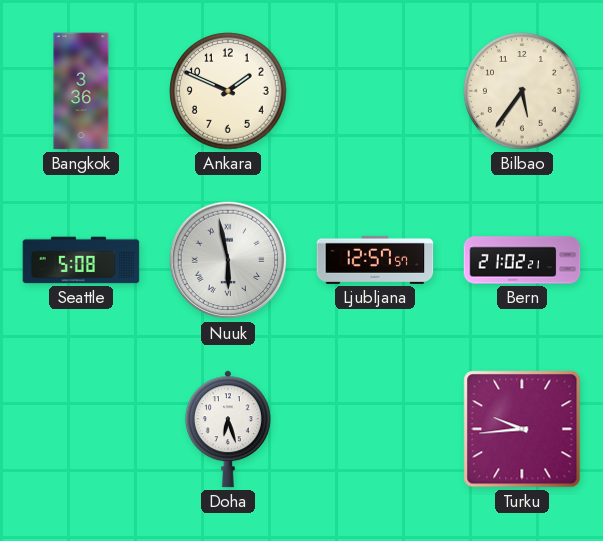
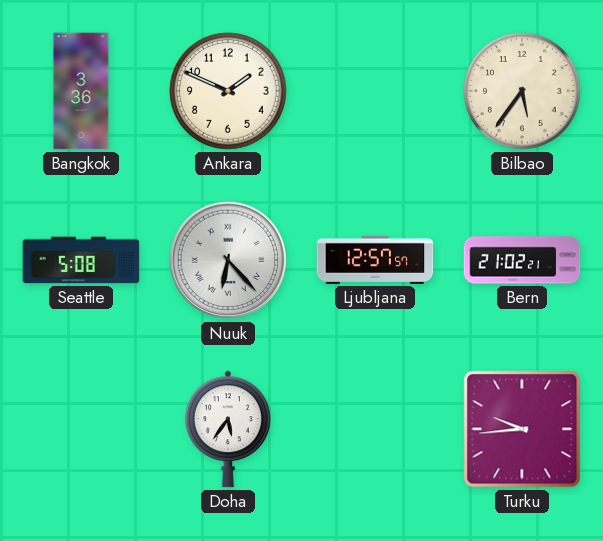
Nuuk: 5:58 -> 6:23
Doha: 6:27 -> 5:36
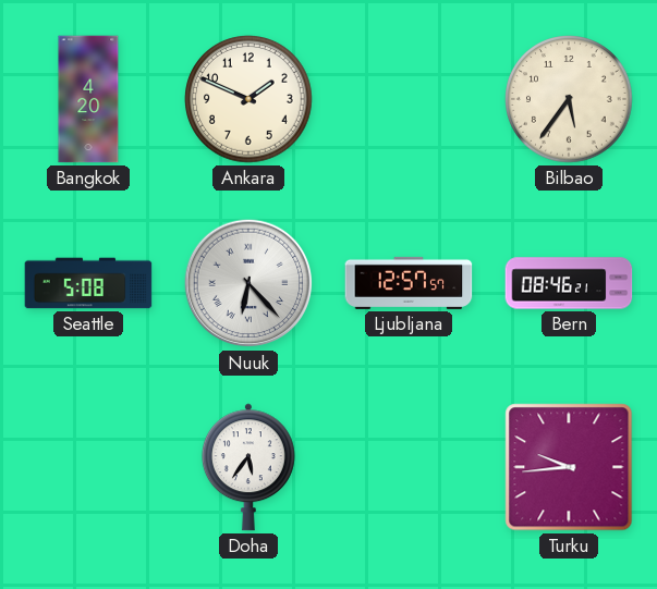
Bangkok: 3:36 -> 4:20
Bern: 21:02 -> 08:46
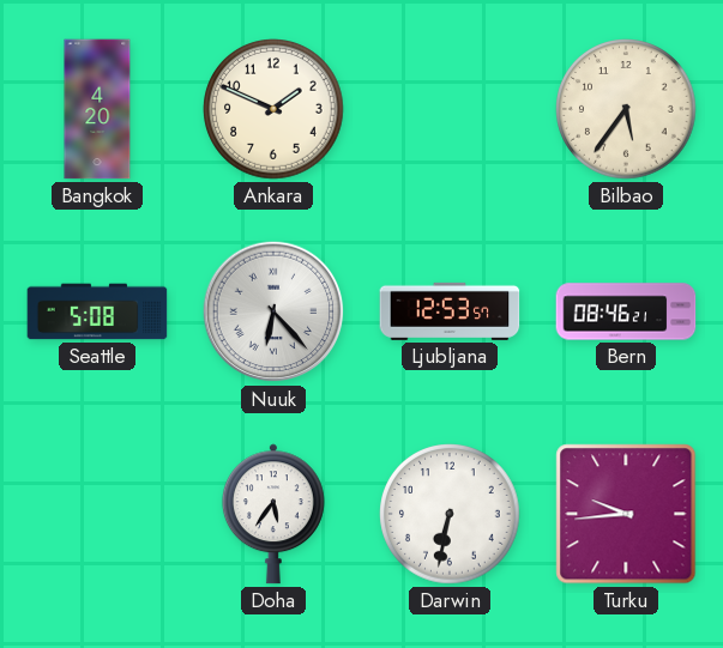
Ljubljana: 12:57 -> 12:53
Darwin: none -> 6:32
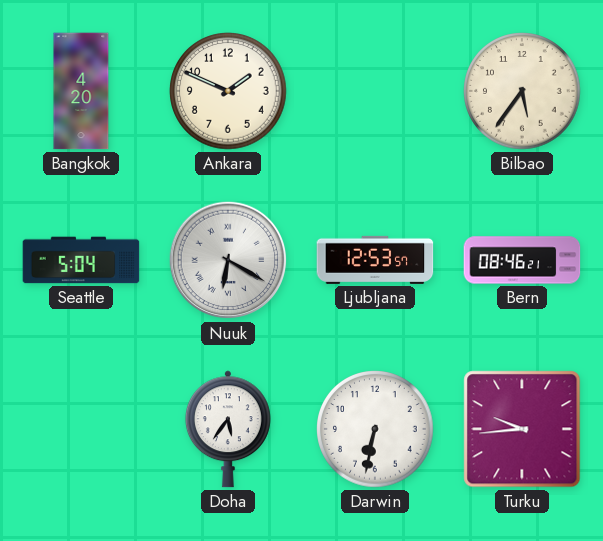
Seattle: 5:08 -> 5:04
Nuuk: 6:23 -> 6:20
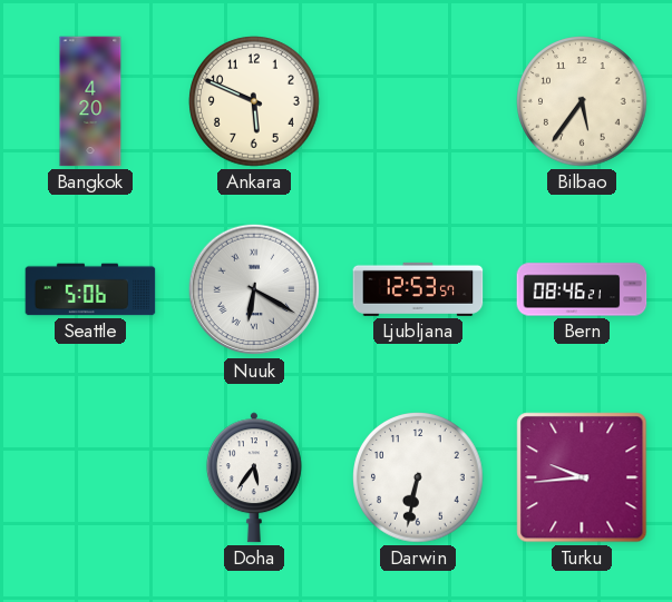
Ankara: 1:49 -> 5:49
Seattle: 5:04 -> 5:06
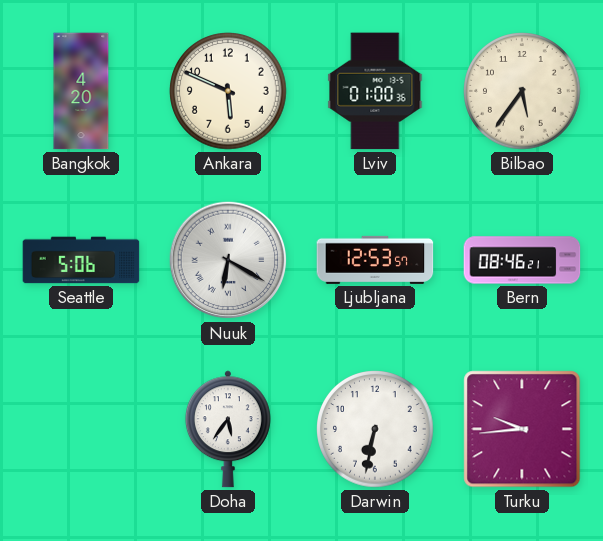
Lviv: none -> 01:00
